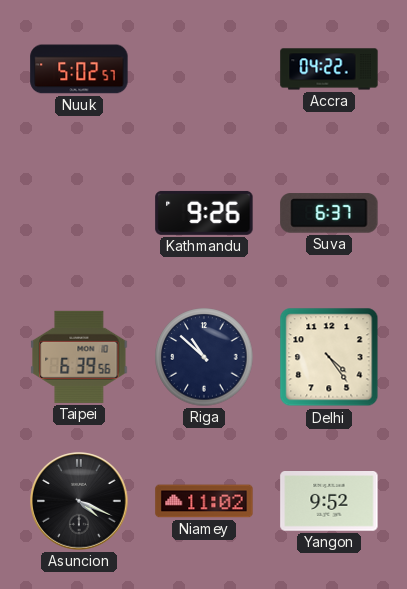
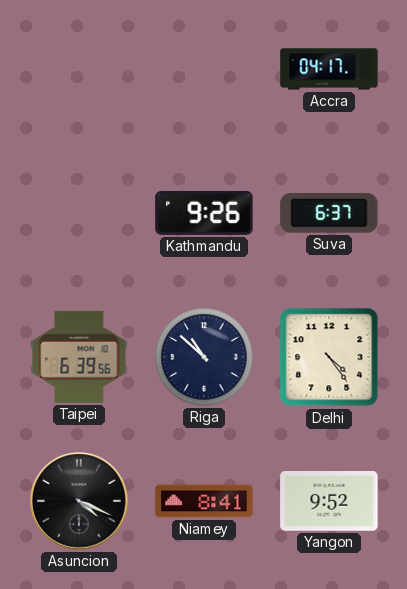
Nuuk: 5:02 -> none
Accra: 04:22 -> 04:17
Niamey: 11:02 -> 8:41
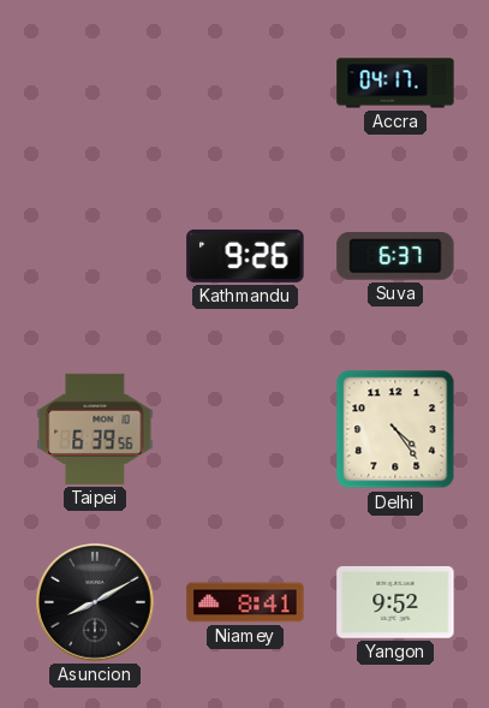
Riga: 10:52 -> none
Asuncion: 4:19 -> 8:10
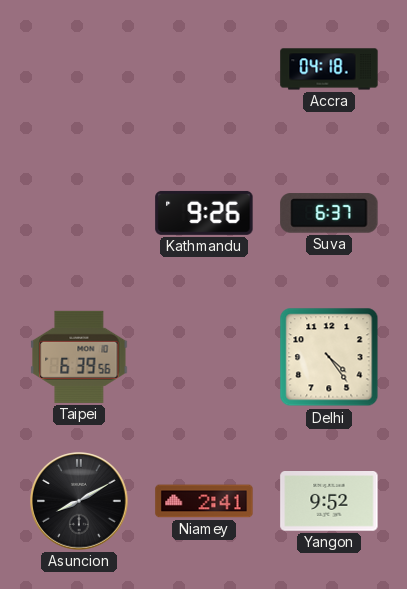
Accra: 04:17 -> 04:18
Niamey: 8:41 -> 2:41
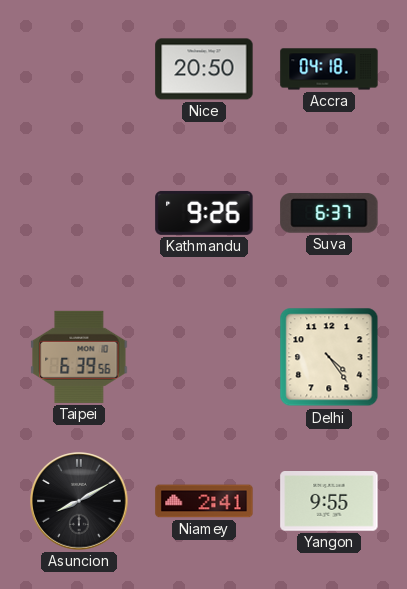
Nice: none -> 20:50
Yangon: 9:52 -> 9:55
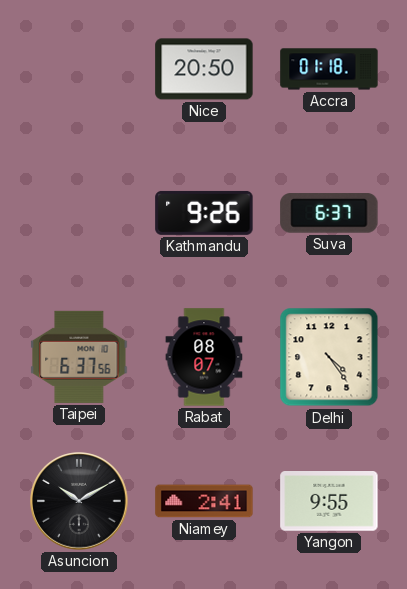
Accra: 04:18 -> 01:18
Taipei: 6:39 -> 6:37
Rabat: none -> 08:07
Asuncion: 8:10 -> 10:10
